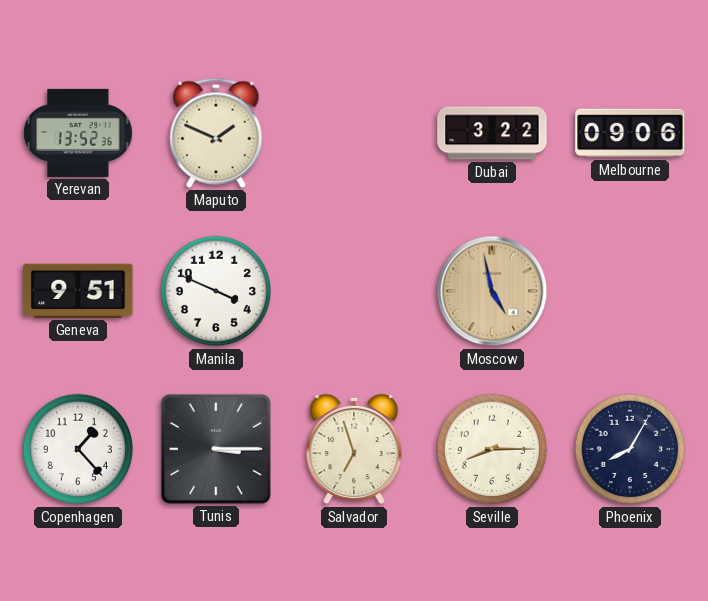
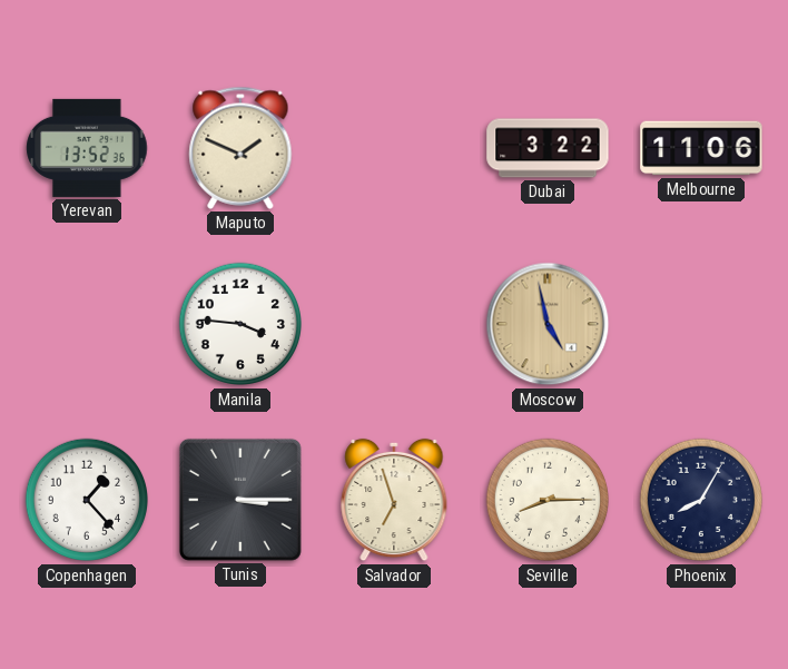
Melbourne: 09:06 -> 11:06
Geneva: 9:51 -> none
Manila: 3:49 -> 3:46
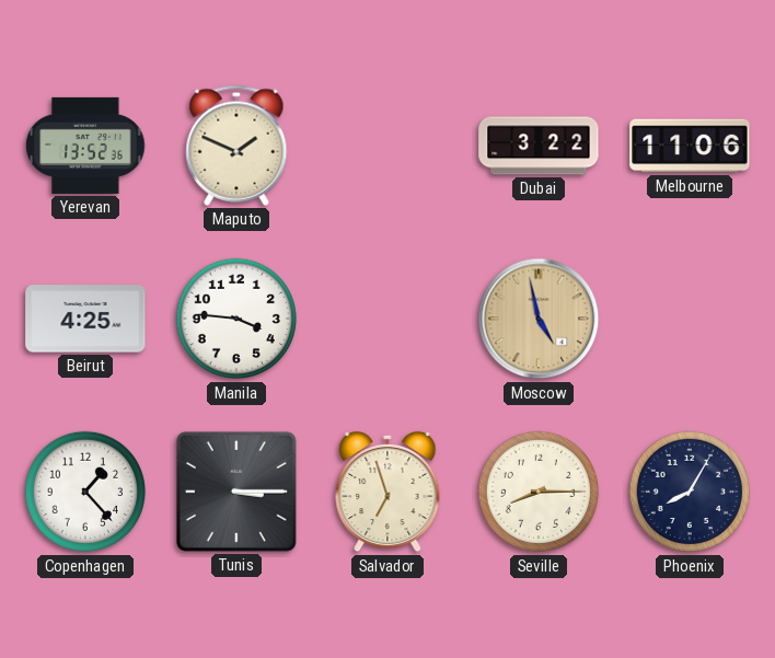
Beirut: none -> 4:25
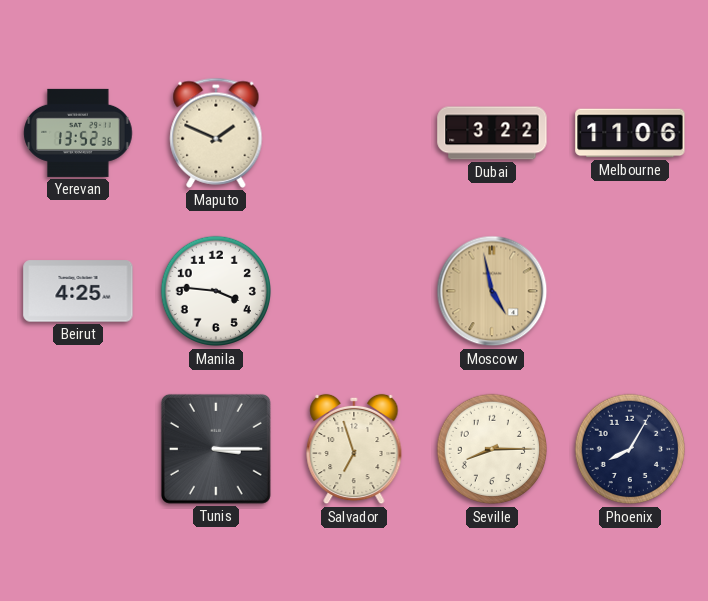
Copenhagen: 1:23 -> none
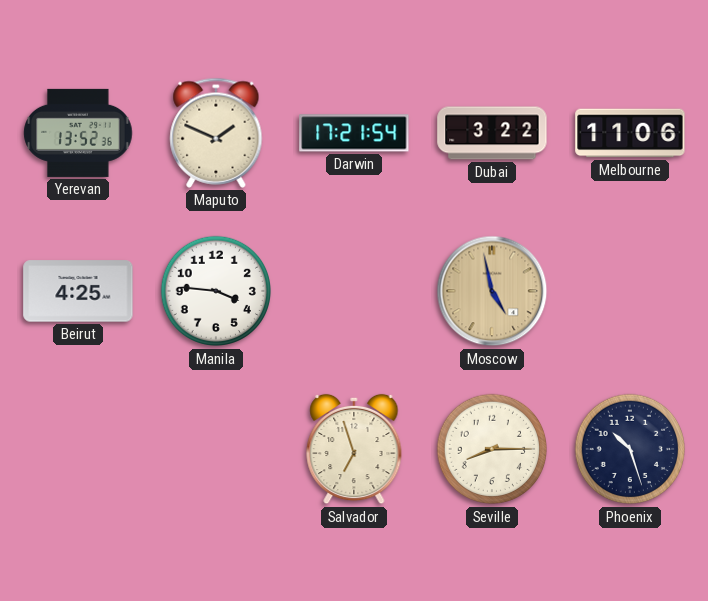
Darwin: none -> 17:21
Tunis: 3:15 -> none
Phoenix: 8:05 -> 10:27
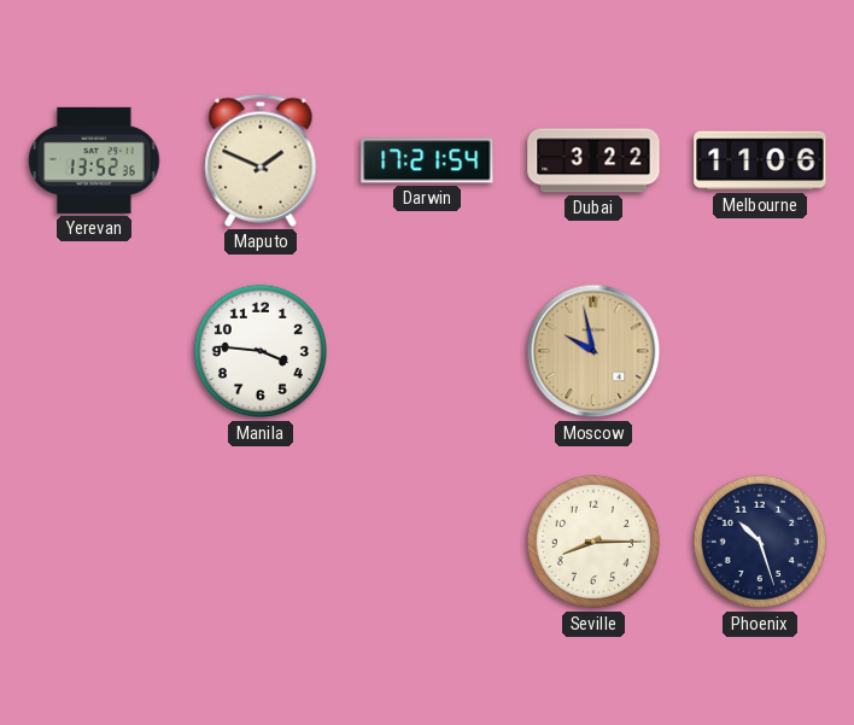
Beirut: 4:25 -> none
Moscow: 4:58 -> 9:58
Salvador: 6:57 -> none
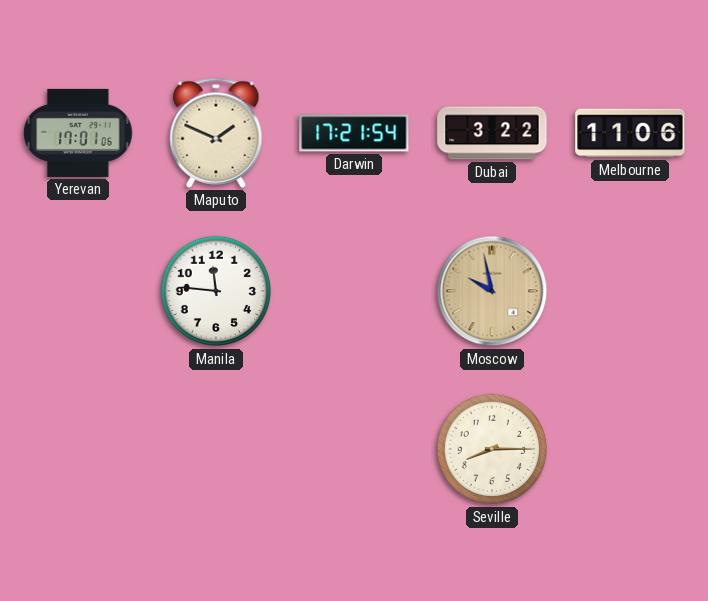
Yerevan: 13:52 -> 17:01
Manila: 3:46 -> 11:46
Phoenix: 10:27 -> none
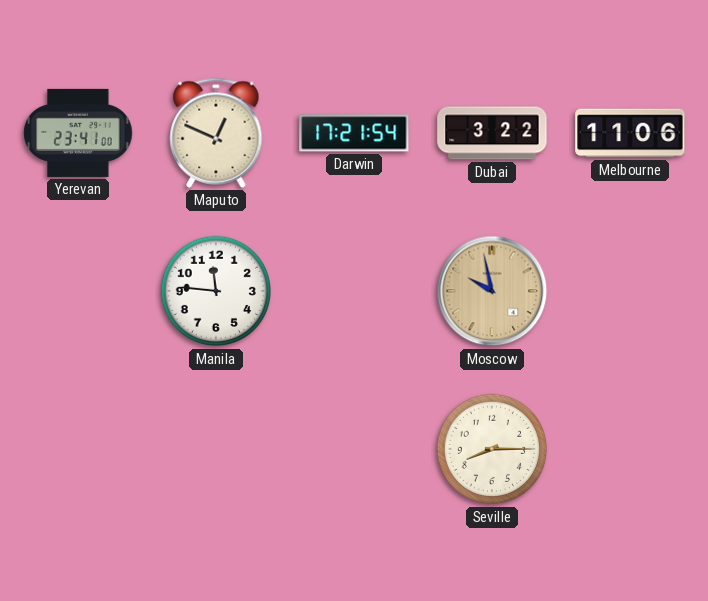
Yerevan: 17:01 -> 23:41
Maputo: 1:49 -> 12:49
